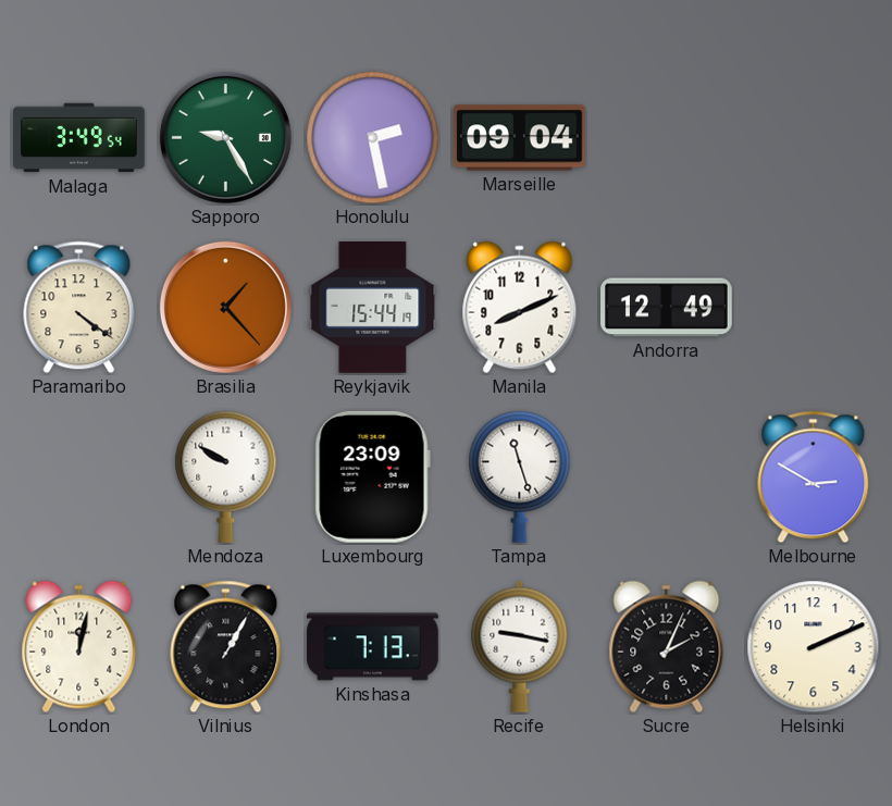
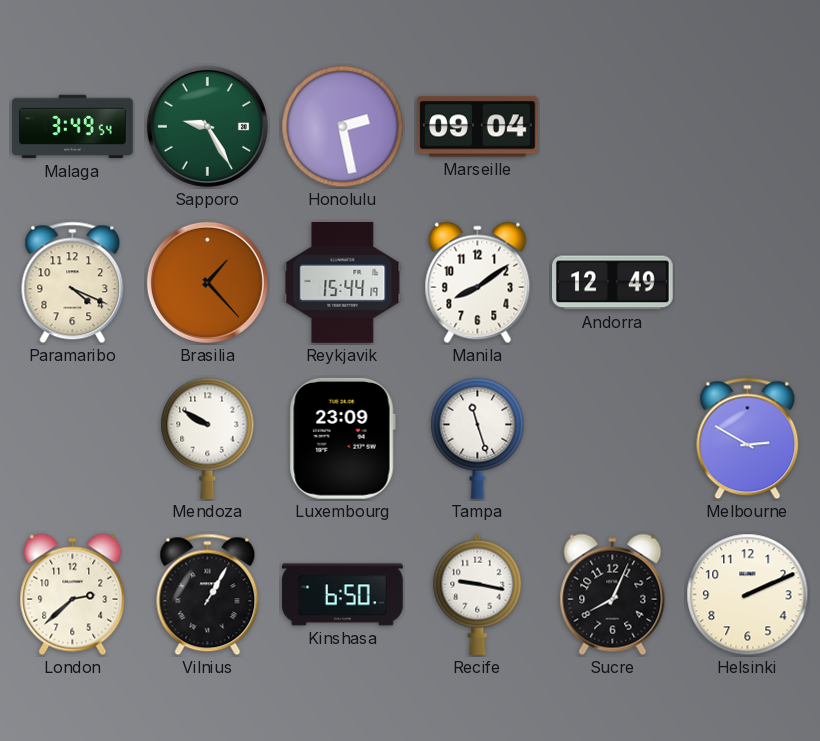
Paramaribo: 4:21 -> 4:19
Manila: 8:11 -> 8:09
London: 12:02 -> 2:38
Kinshasa: 7:13 -> 6:50
Sucre: 2:04 -> 8:04
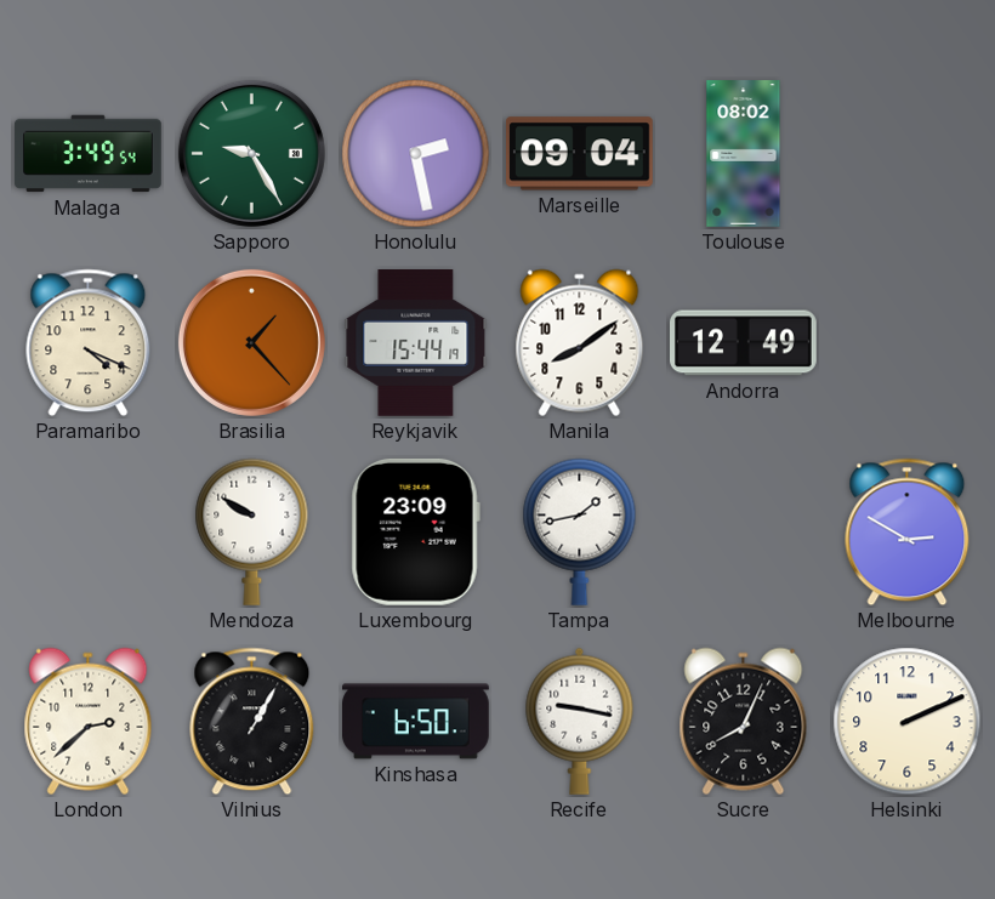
Toulouse: none -> 08:02
Tampa: 11:27 -> 1:43
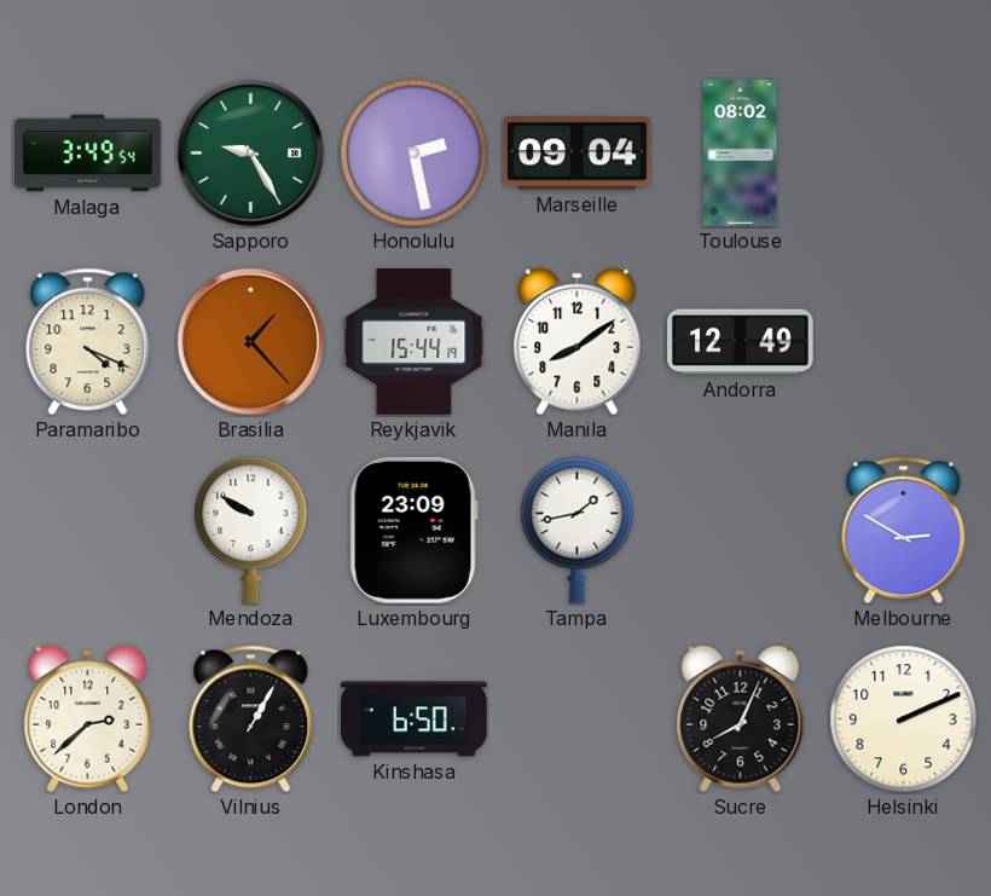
Recife: 9:17 -> none
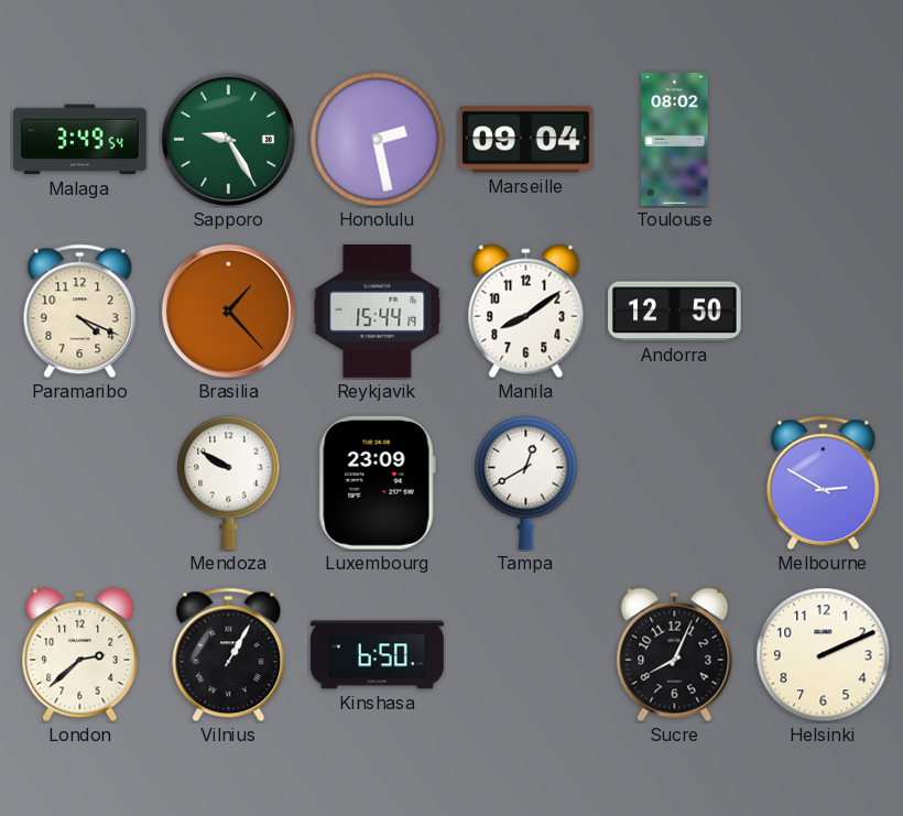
Andorra: 12:49 -> 12:50
Tampa: 1:43 -> 12:40
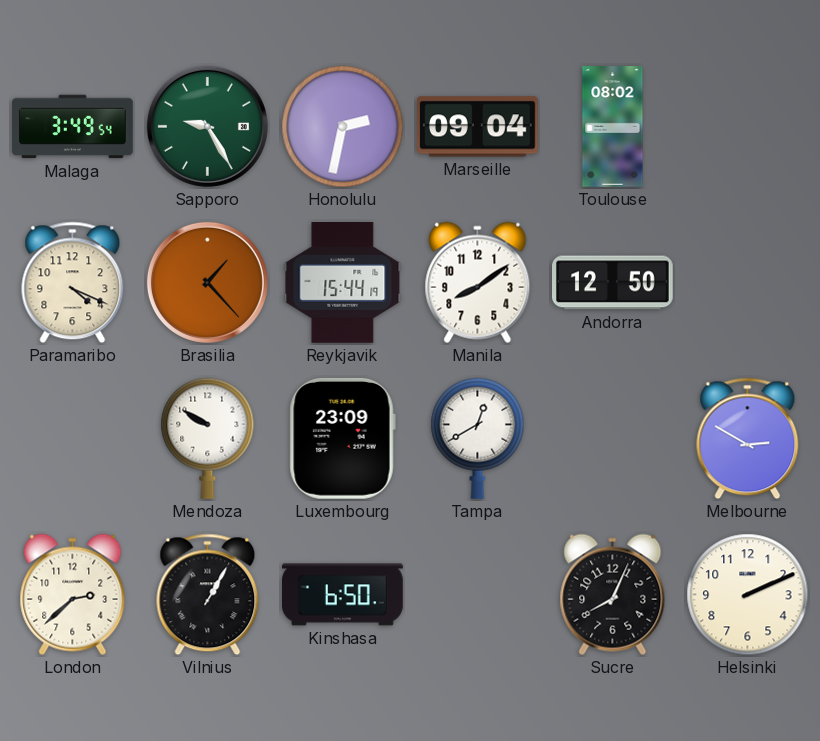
Honolulu: 2:28 -> 2:32
